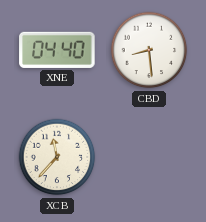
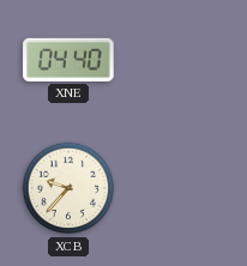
CBD: 8:29 -> none
XCB: 11:37 -> 9:37
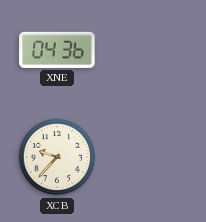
XNE: 04:40 -> 04:36
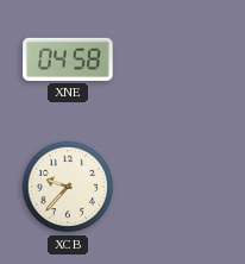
XNE: 04:36 -> 04:58
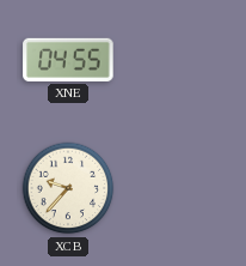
XNE: 04:58 -> 04:55
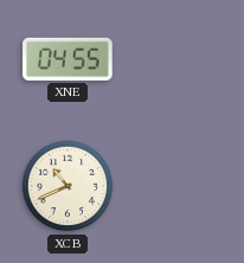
XCB: 9:37 -> 10:41
